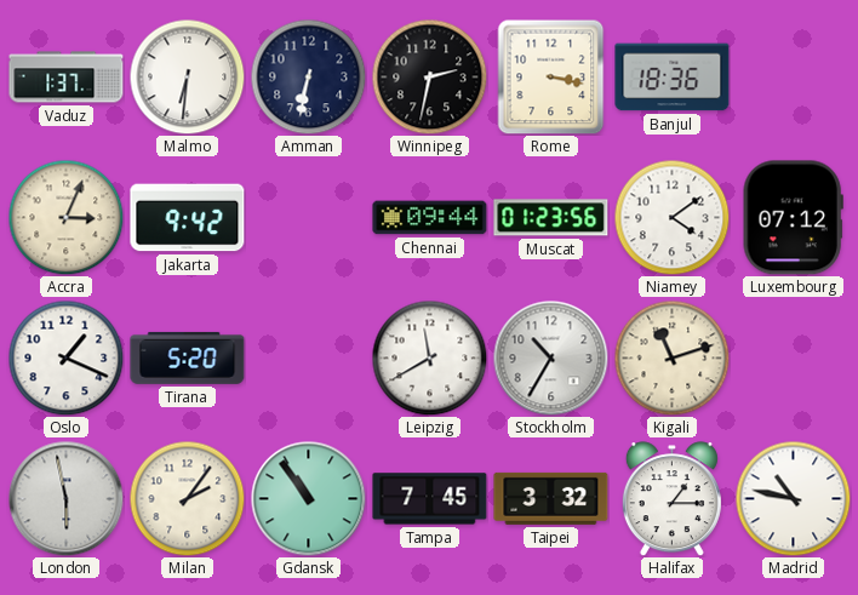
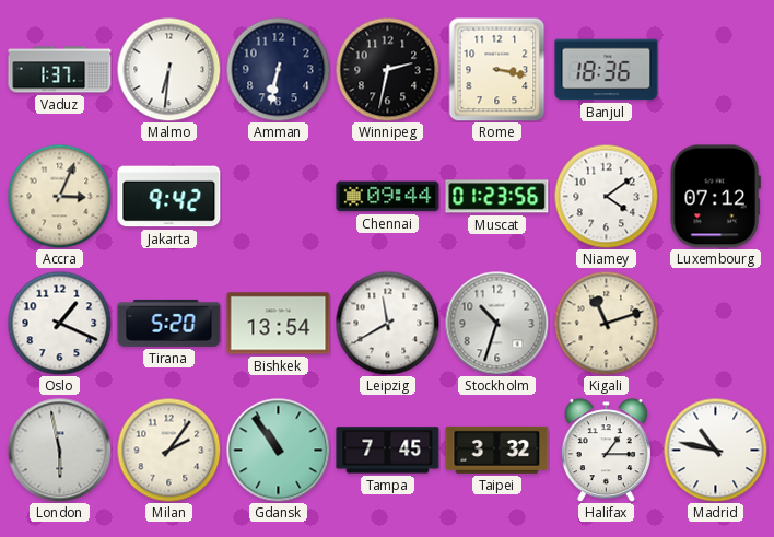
Bishkek: none -> 13:54
Stockholm: 10:35 -> 10:33
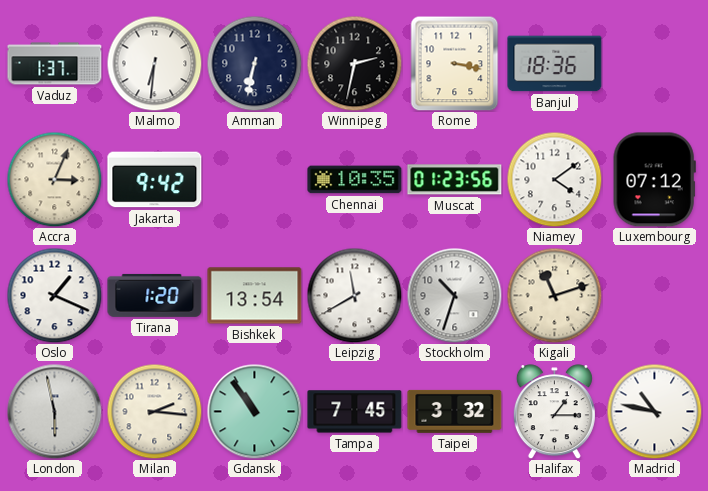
Chennai: 09:44 -> 10:35
Tirana: 5:20 -> 1:20
Milan: 2:06 -> 2:16
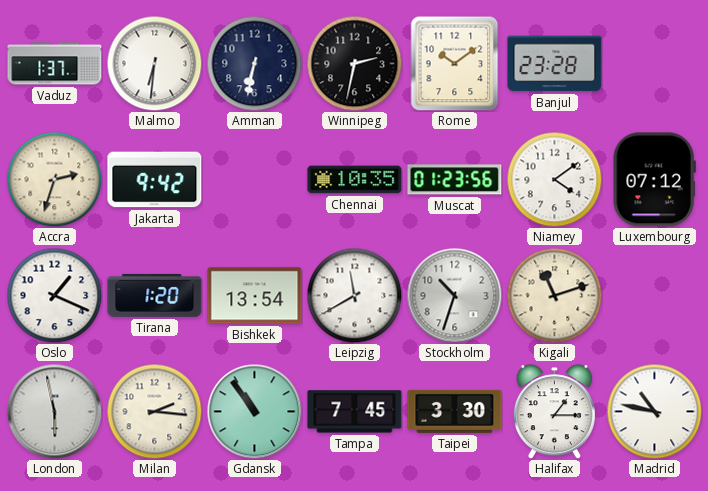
Rome: 3:17 -> 10:09
Banjul: 18:36 -> 23:28
Accra: 3:04 -> 2:33
Taipei: 3:32 -> 3:30
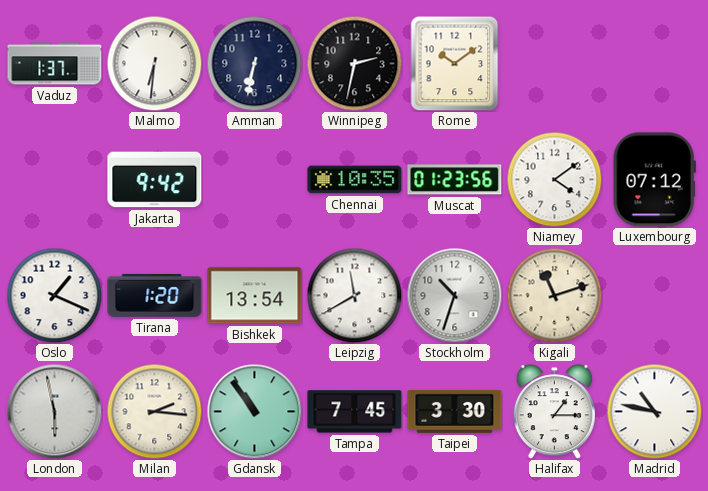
Banjul: 23:28 -> none
Accra: 2:33 -> none
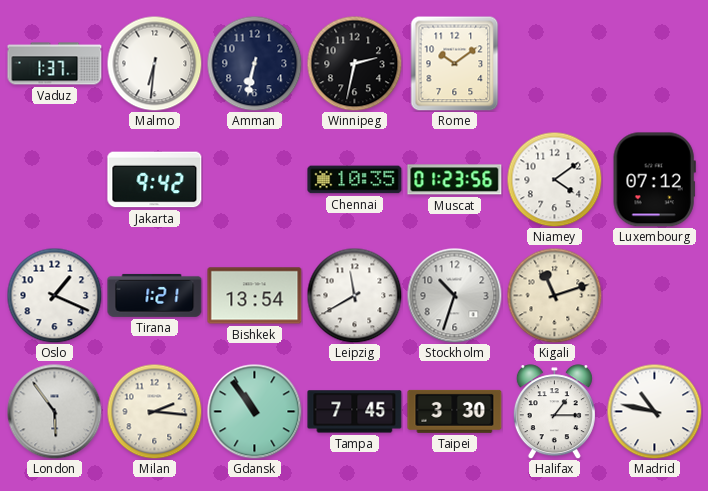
Tirana: 1:20 -> 1:21
London: 5:58 -> 5:54
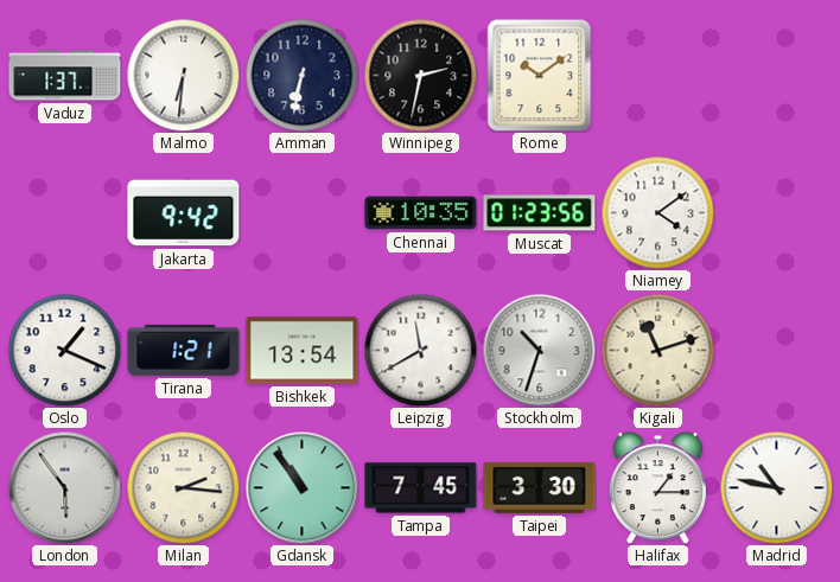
Luxembourg: 07:12 -> none
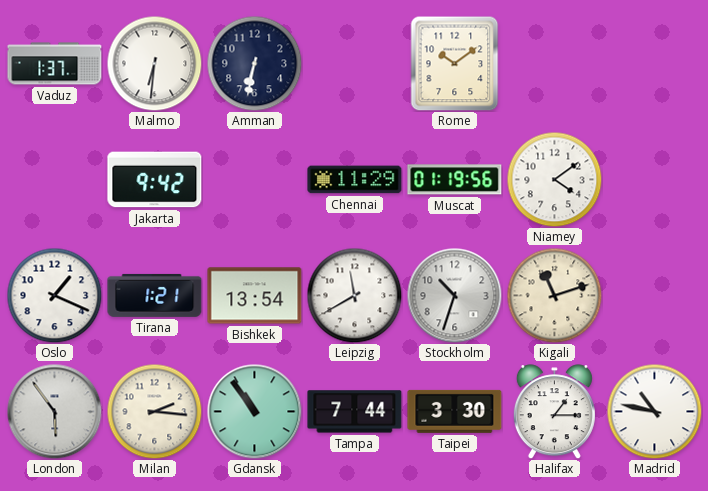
Winnipeg: 2:32 -> none
Chennai: 10:35 -> 11:29
Muscat: 01:23 -> 01:19
Tampa: 7:45 -> 7:44
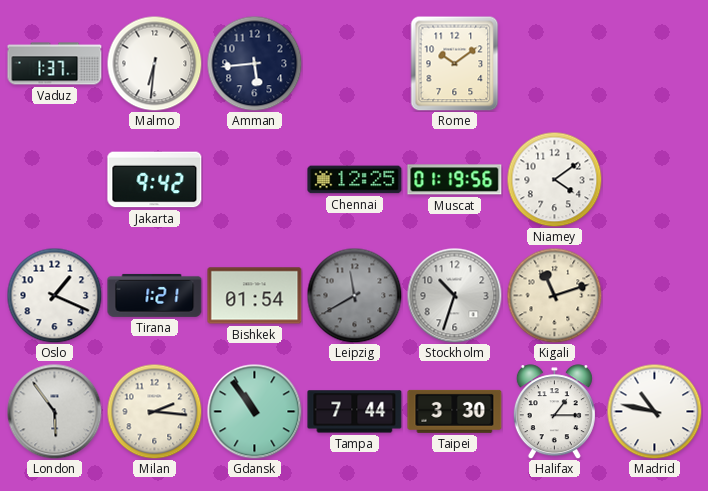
Amman: 6:32 -> 5:44
Chennai: 11:29 -> 12:25
Bishkek: 13:54 -> 01:54
Leipzig dial: white -> grey
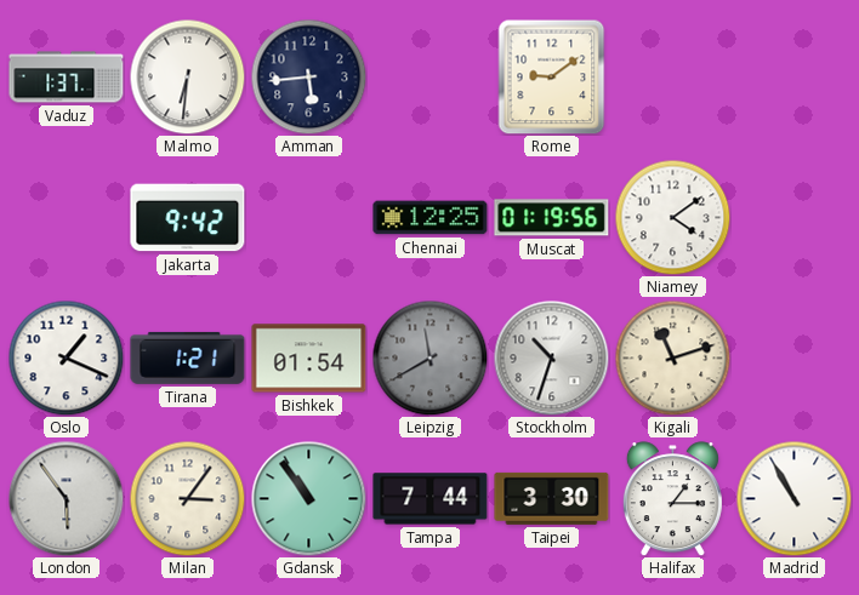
Rome: 10:09 -> 9:09
Milan: 2:16 -> 3:06
Madrid: 10:47 -> 10:55
